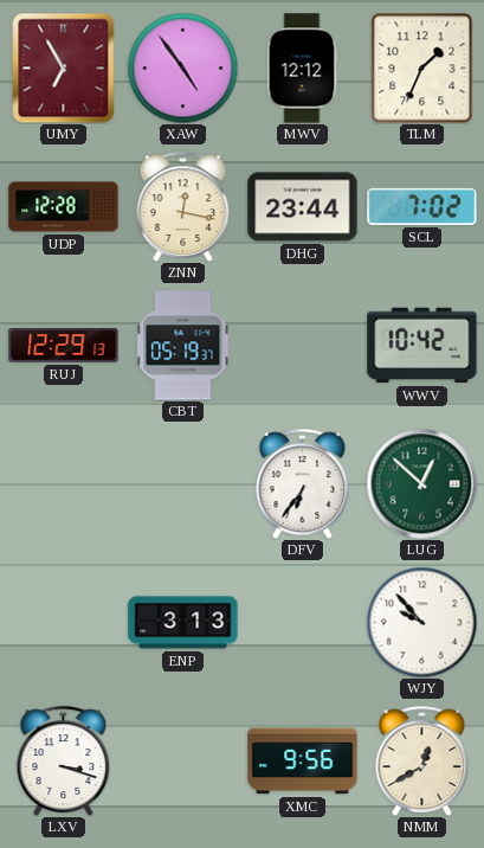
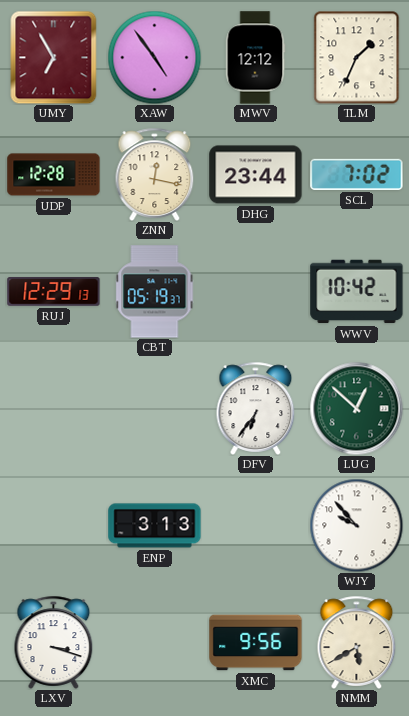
NMM: 12:40 -> 5:40
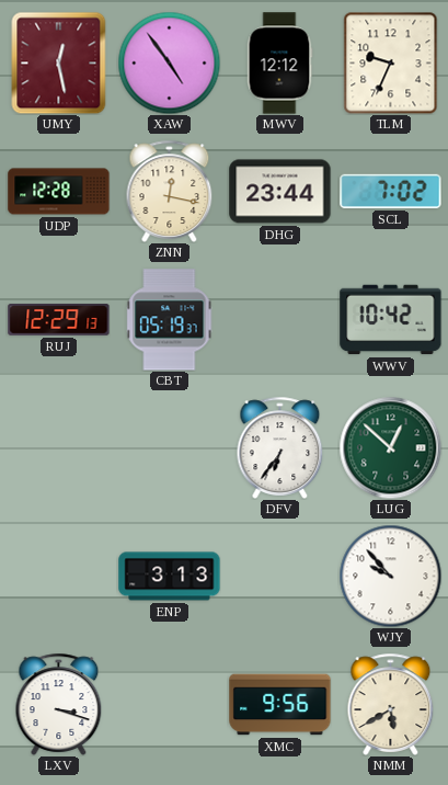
UMY: 6:55 -> 12:28
TLM: 1:34 -> 9:34
